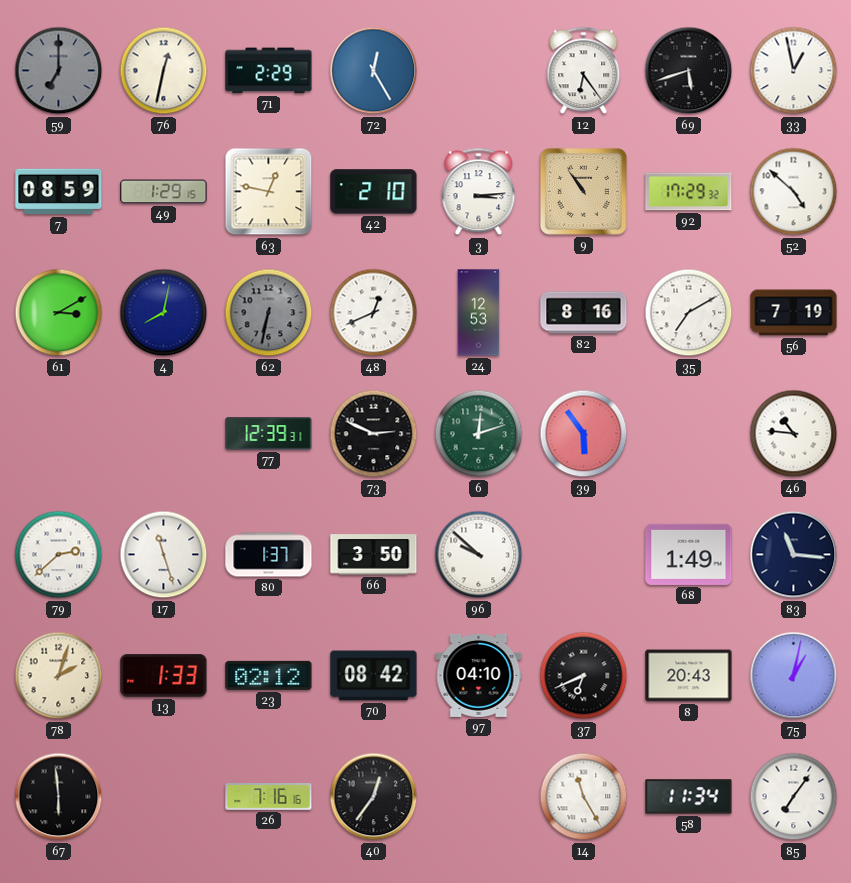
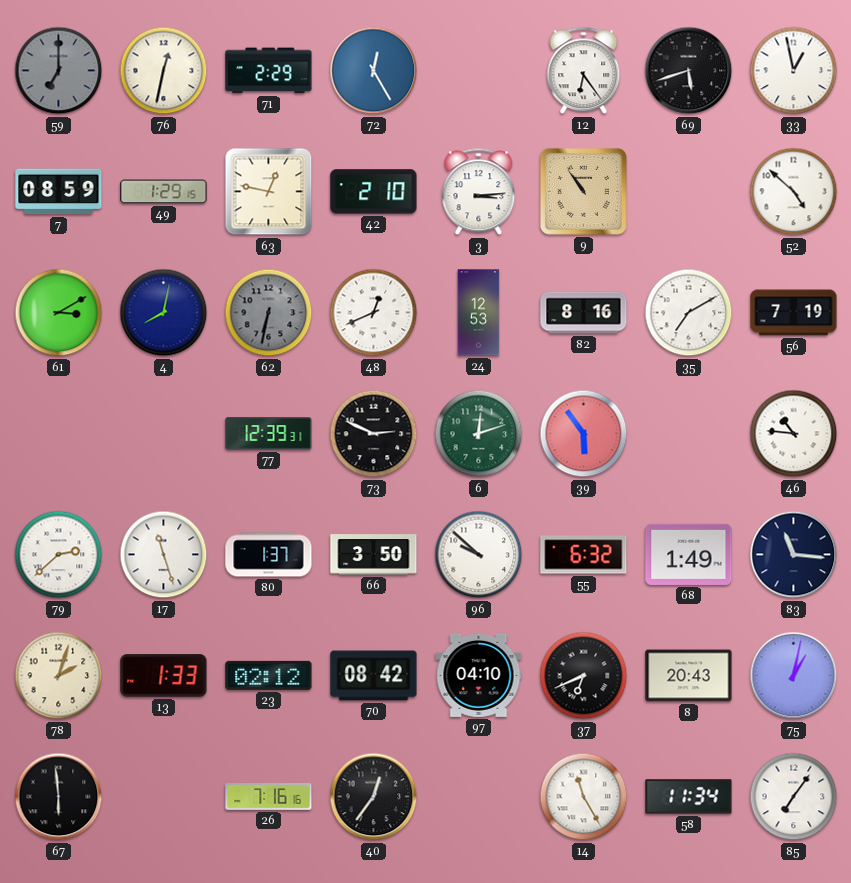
92: 17:29 -> none
55: none -> 6:32
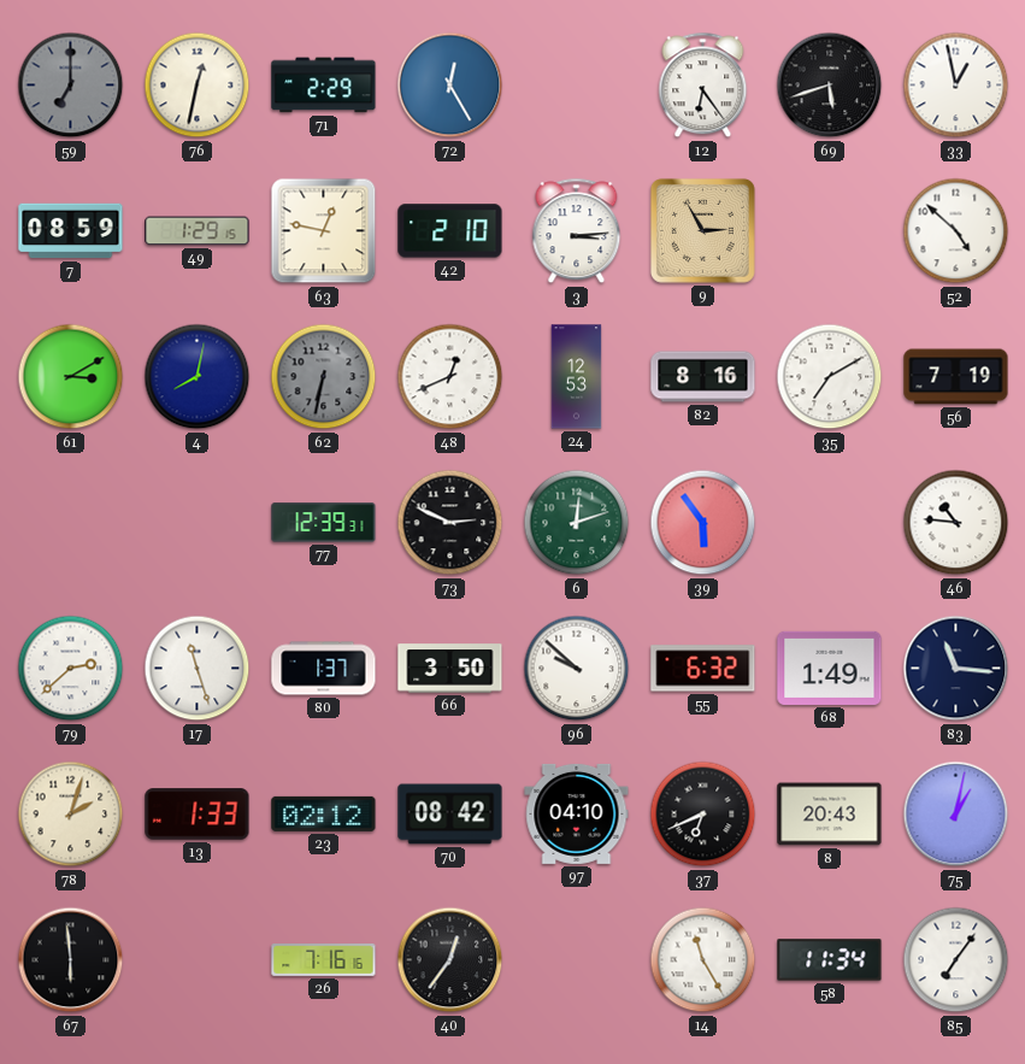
9: 10:54 -> 2:55
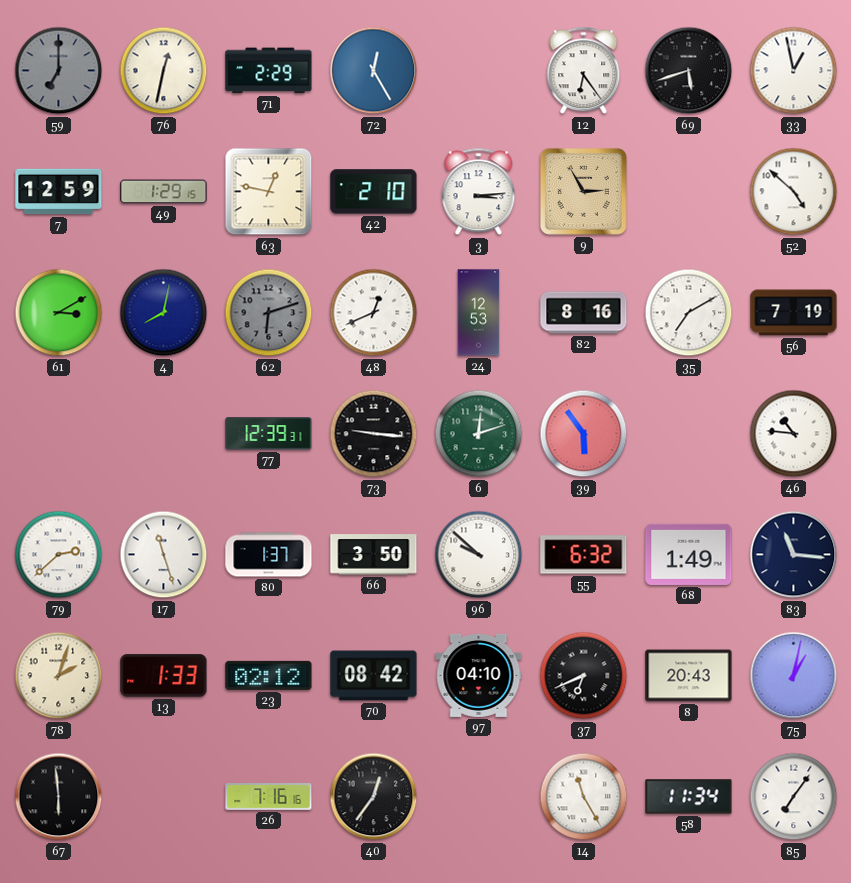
7: 08:59 -> 12:59
62: 6:32 -> 6:12
73: 2:49 -> 9:16
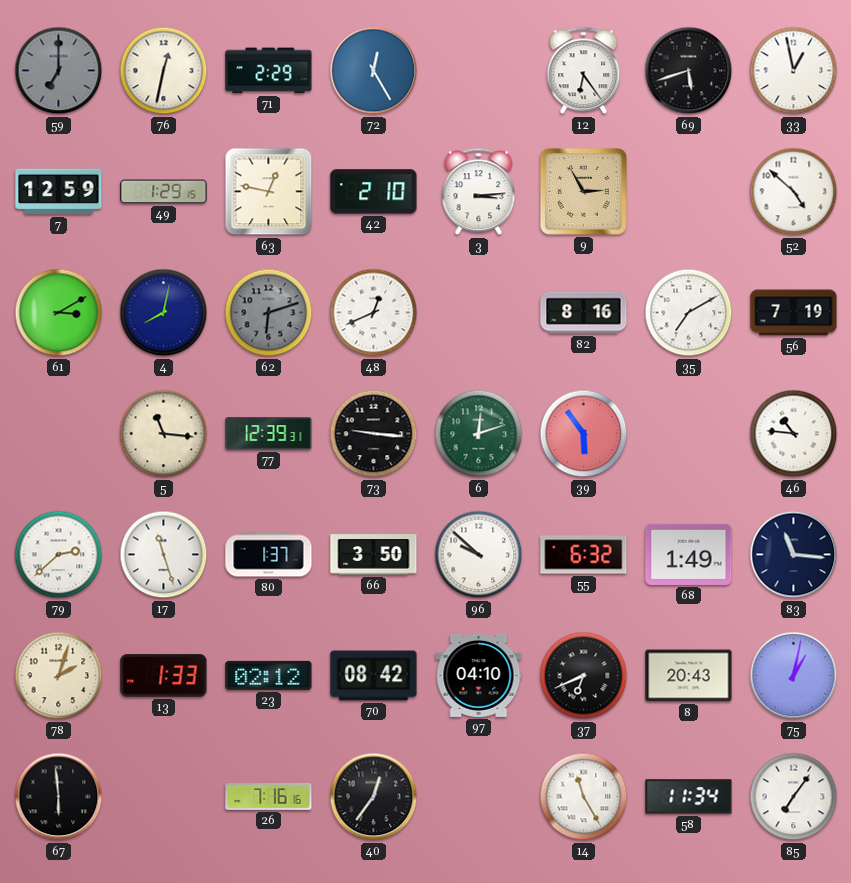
24: 12:53 -> none
5: none -> 11:16
